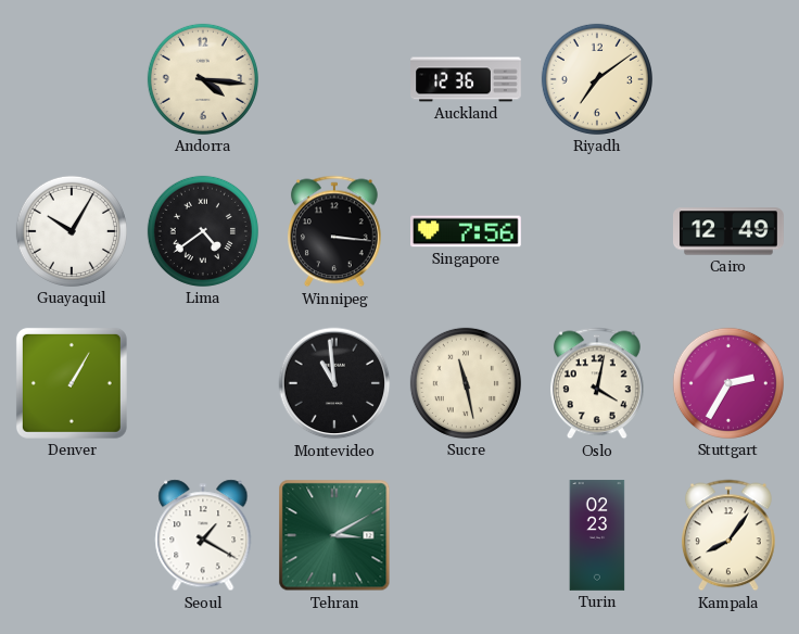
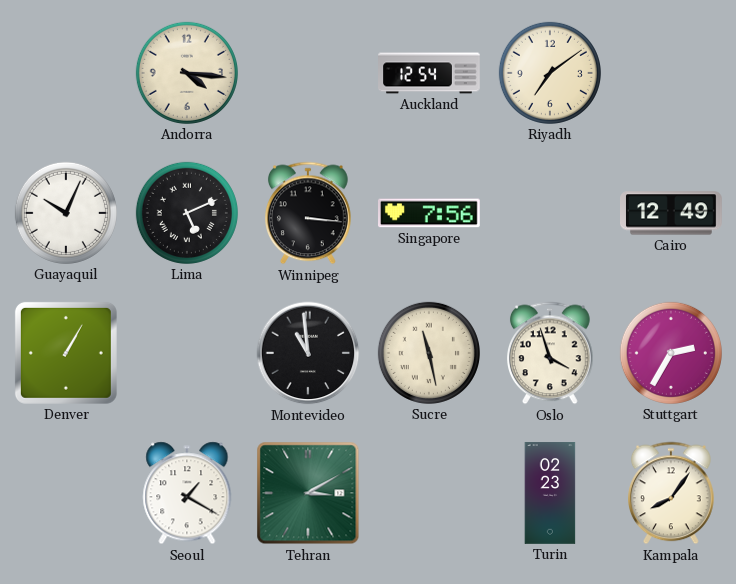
Auckland: 12:36 -> 12:54
Guayaquil: 10:05 -> 10:04
Lima: 4:39 -> 5:11
Oslo: 4:02 -> 3:57
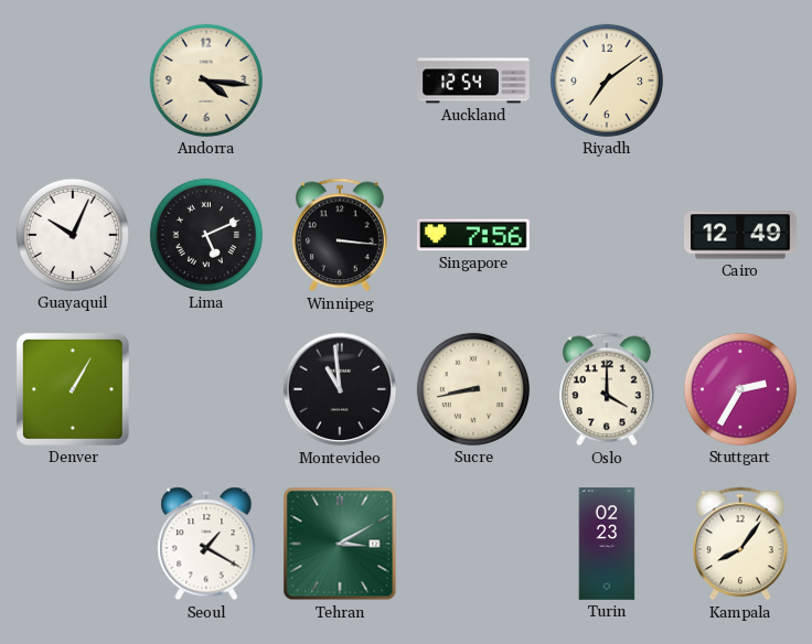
Sucre: 11:28 -> 8:43
Oslo: 3:57 -> 4:00
